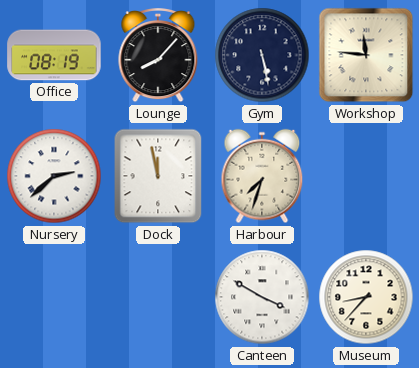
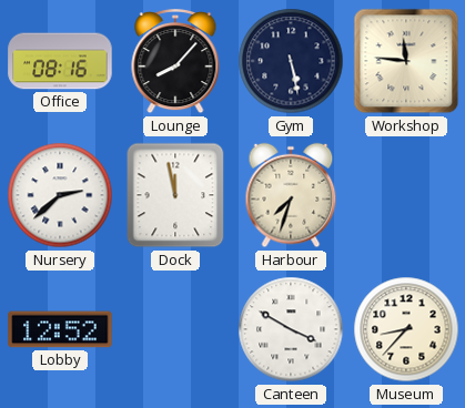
Office: 08:19 -> 08:16
Lobby: none -> 12:52
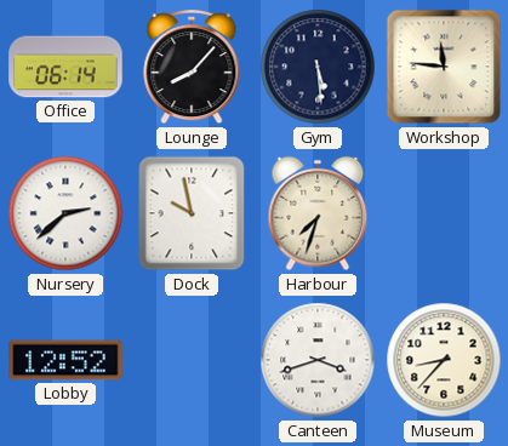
Office: 08:16 -> 06:14
Gym: 5:28 -> 5:29
Dock: 11:58 -> 9:58
Canteen: 3:50 -> 3:42
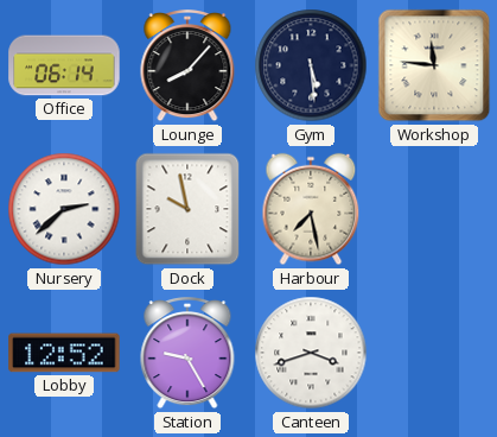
Harbour: 7:33 -> 7:28
Station: none -> 9:25
Museum: 8:37 -> none
